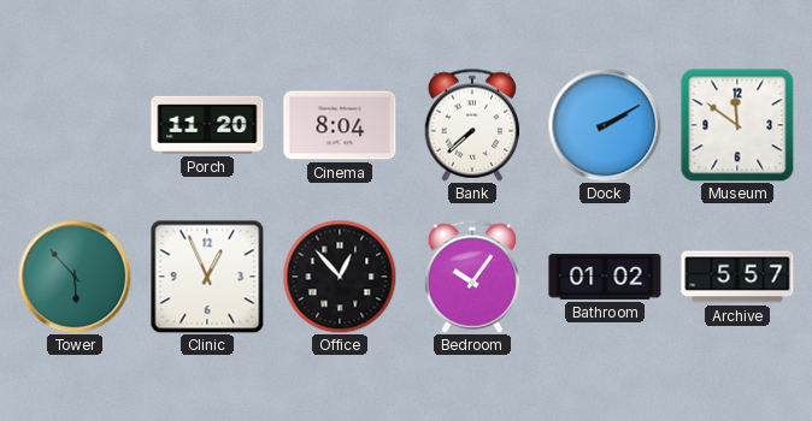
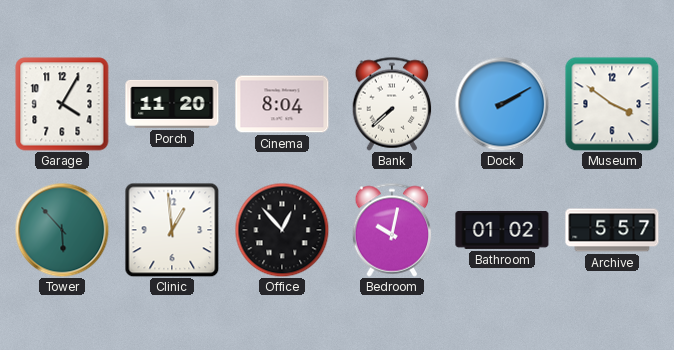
Garage: none -> 4:05
Museum: 11:51 -> 3:51
Clinic: 12:56 -> 12:59
Bedroom: 10:06 -> 10:02
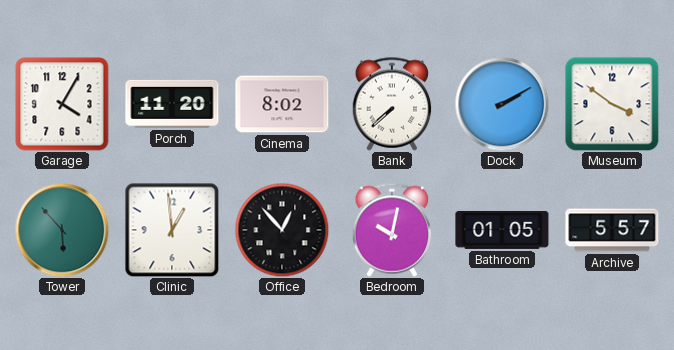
Cinema: 8:04 -> 8:02
Bathroom: 01:02 -> 01:05
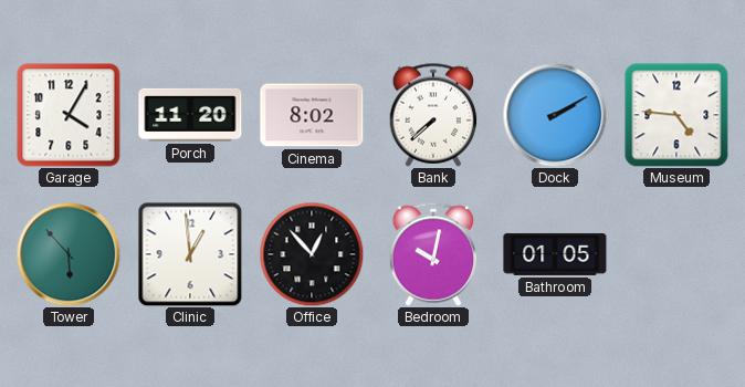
Museum: 3:51 -> 4:46
Archive: 5:57 -> none
